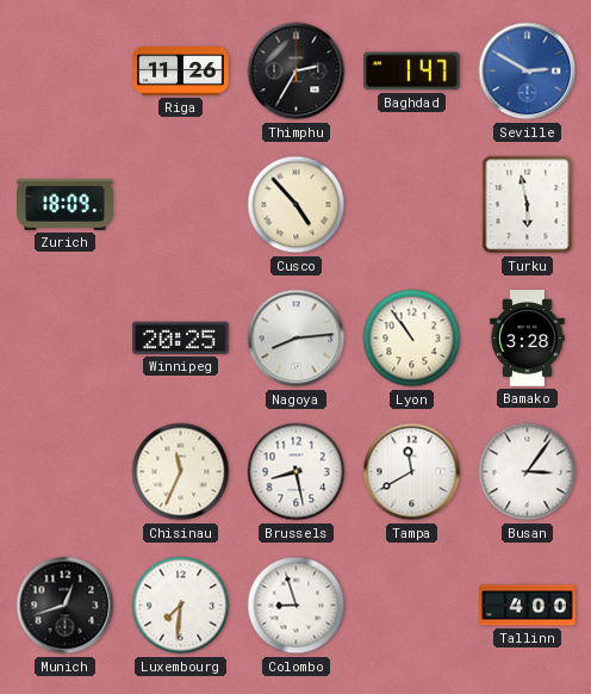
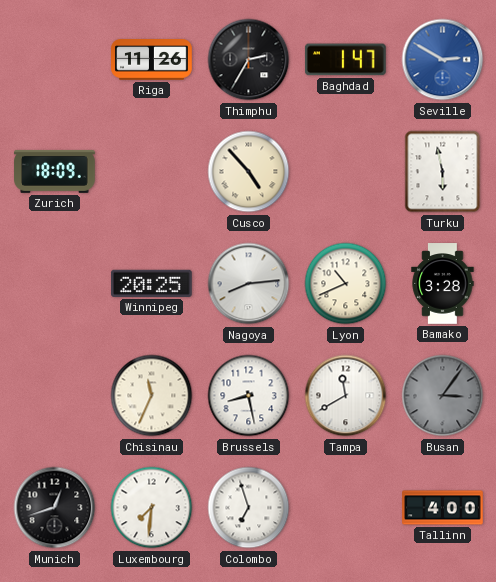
Lyon: 10:54 -> 10:41
Busan dial: white -> grey
Colombo: 8:57 -> 6:57
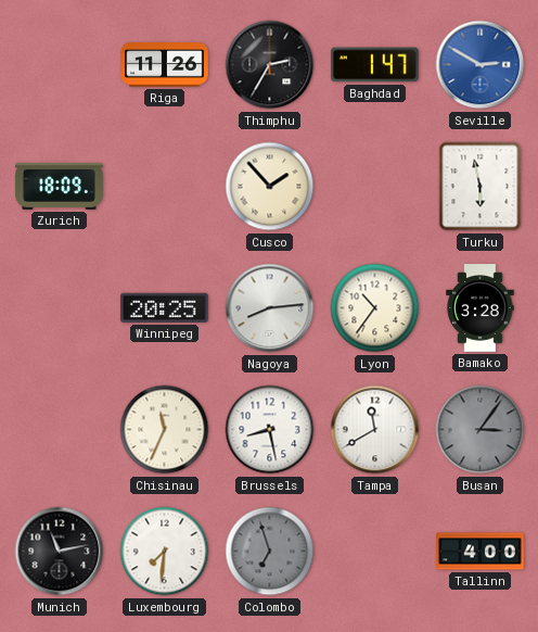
Cusco: 4:53 -> 1:53
Lyon: 10:41 -> 10:36
Munich: 12:42 -> 11:13
Colombo dial: white -> grey
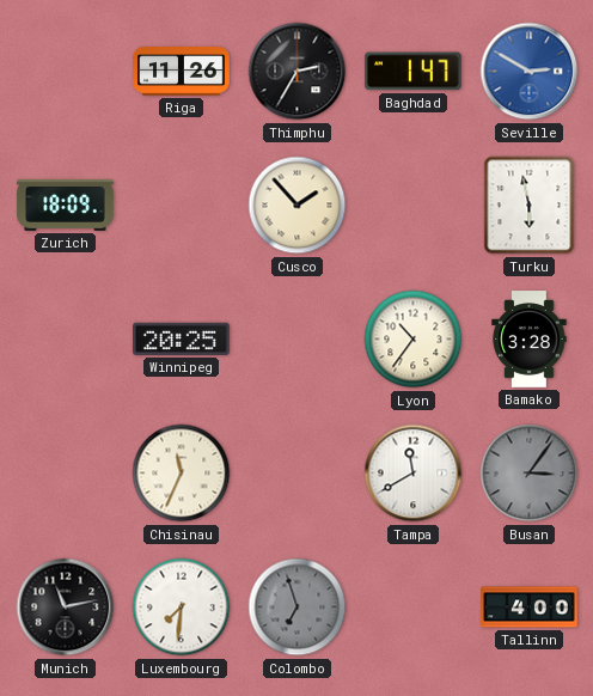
Nagoya: 8:14 -> none
Brussels: 8:28 -> none
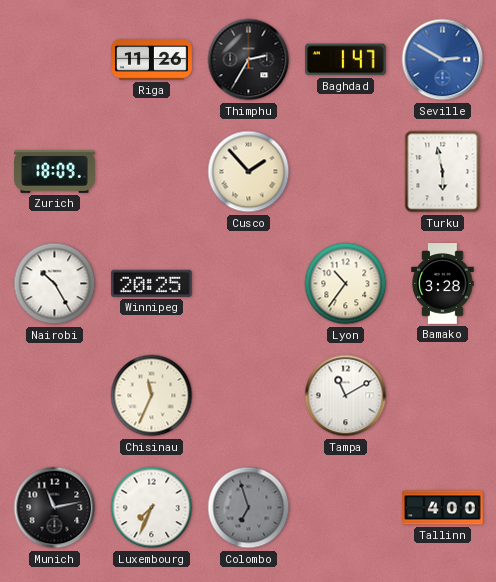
Nairobi: none -> 10:25
Tampa: 11:40 -> 11:10
Busan: 3:06 -> none
Luxembourg: 7:31 -> 7:34
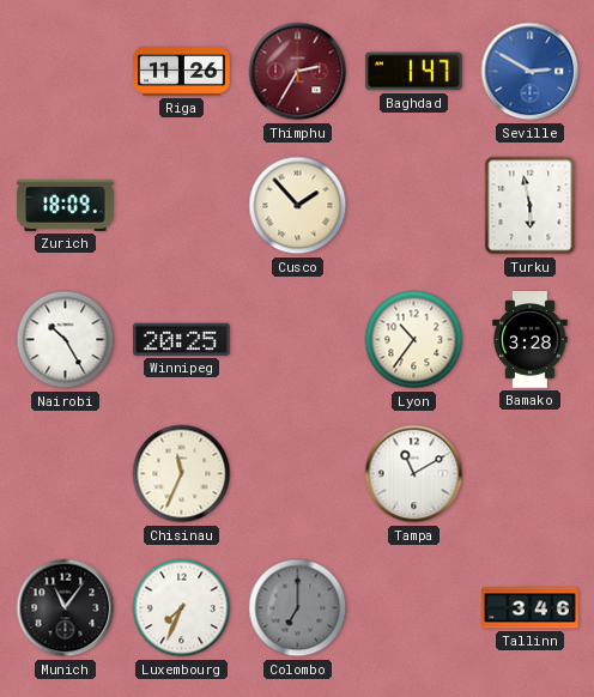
Thimphu dial: black -> burgundy
Munich: 11:13 -> 11:06
Colombo: 6:57 -> 7:00
Tallinn: 4:00 -> 3:46
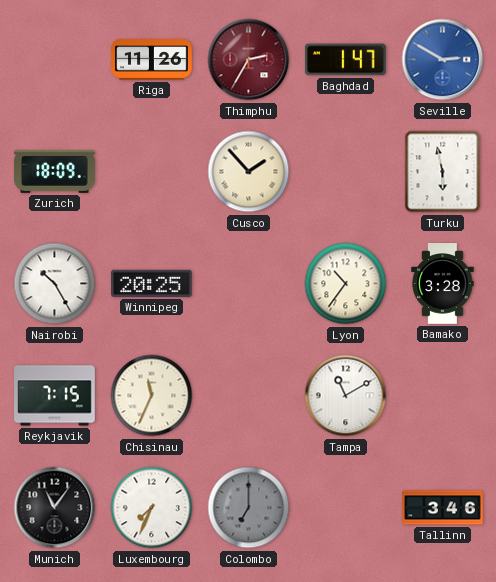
Reykjavik: none -> 7:15
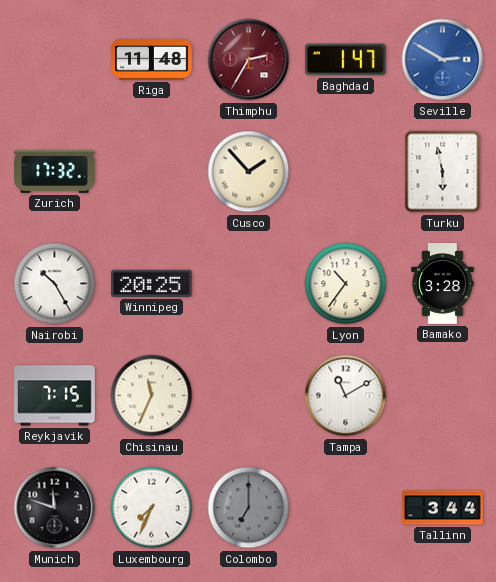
Riga: 11:26 -> 11:48
Zurich: 18:09 -> 17:32
Munich: 11:06 -> 11:48
Tallinn: 3:46 -> 3:44
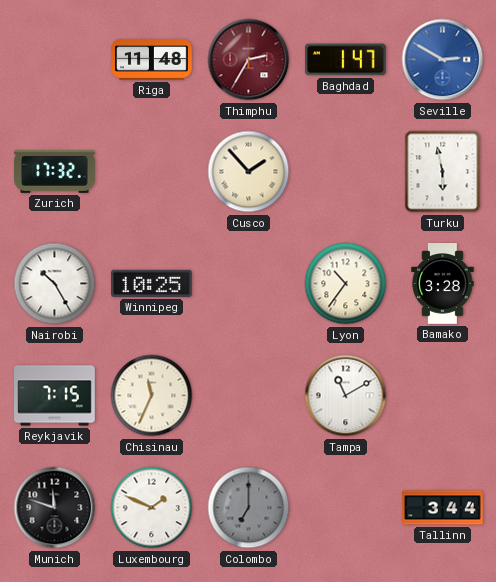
Winnipeg: 20:25 -> 10:25
Luxembourg: 7:34 -> 1:49
